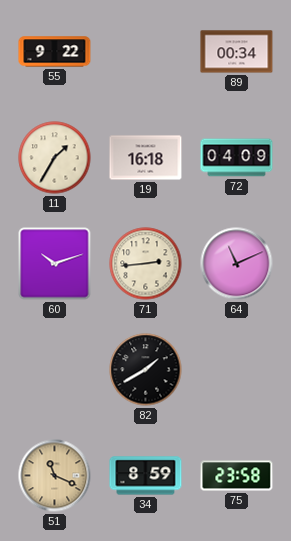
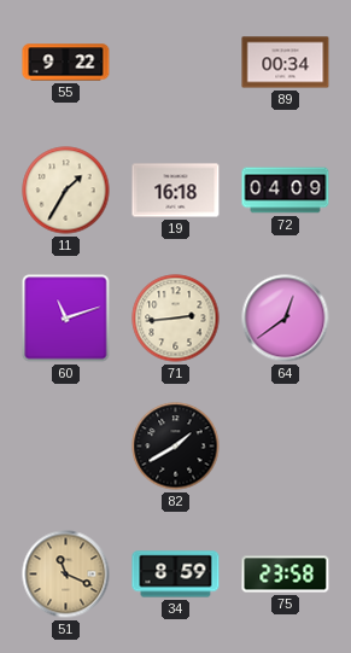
60: 10:12 -> 11:12
64: 11:11 -> 12:39
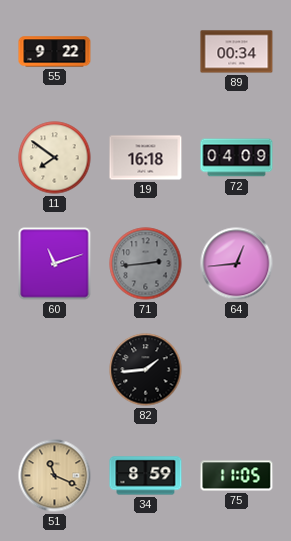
11: 1:35 -> 7:51
71 dial: cream -> grey
64: 12:39 -> 12:44
82: 1:40 -> 1:44
75: 23:58 -> 11:05
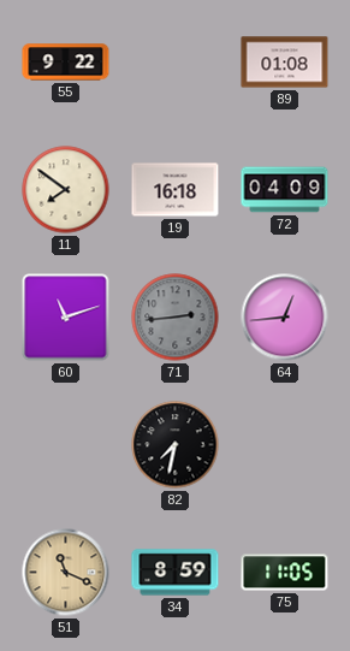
89: 00:34 -> 01:08
82: 1:44 -> 7:32
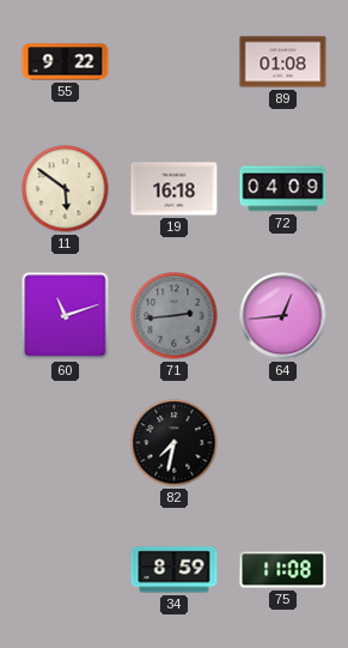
11: 7:51 -> 5:51
51: 11:19 -> none
75: 11:05 -> 11:08
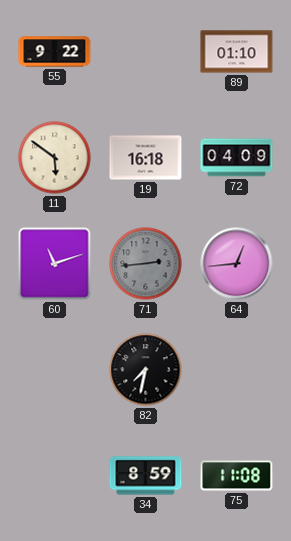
89: 01:08 -> 01:10
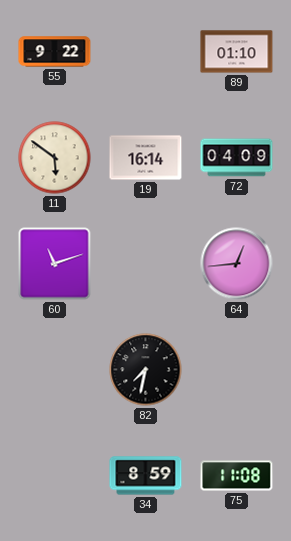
19: 16:18 -> 16:14
71: 2:44 -> none
